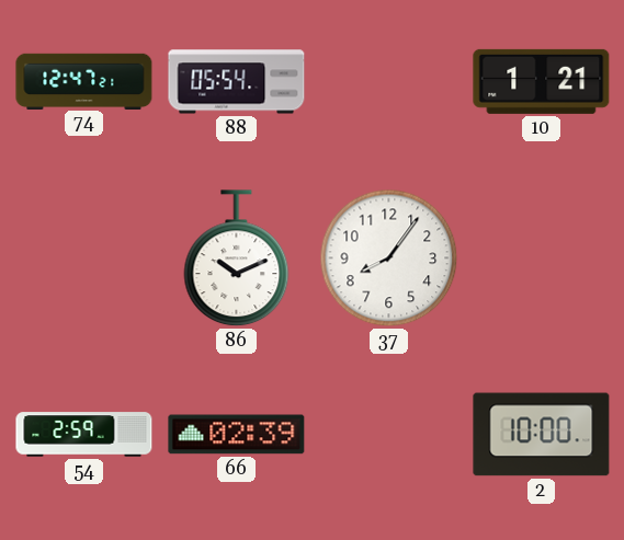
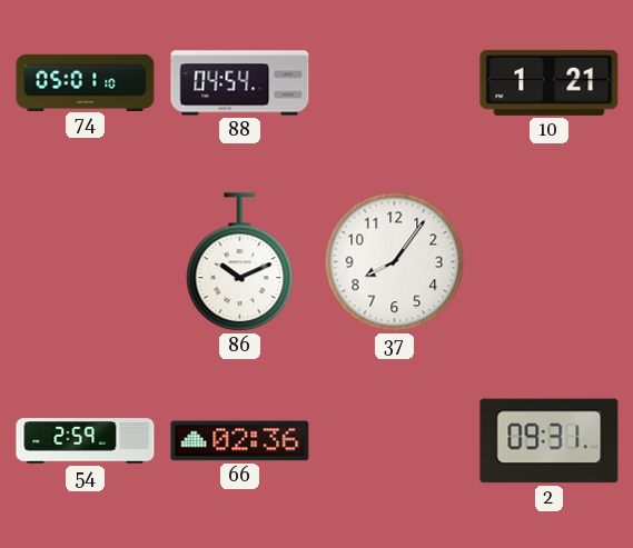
74: 12:47 -> 05:01
88: 05:54 -> 04:54
66: 02:39 -> 02:36
2: 10:00 -> 09:31
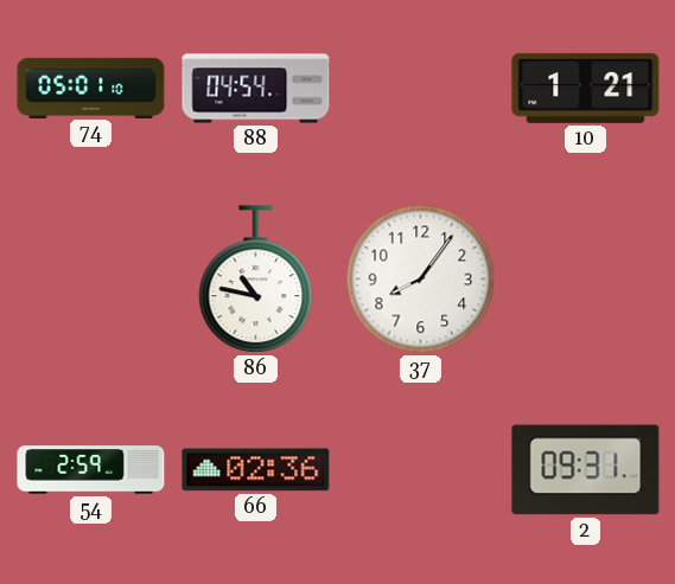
86: 10:11 -> 10:47
